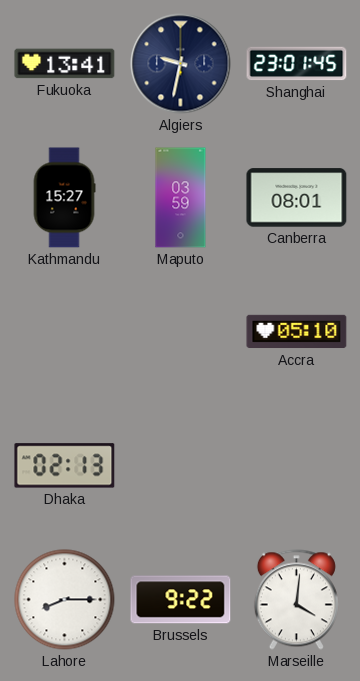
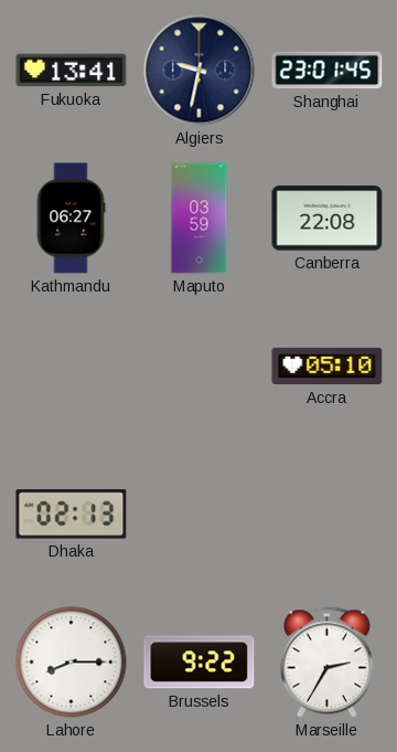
Kathmandu: 15:27 -> 06:27
Canberra: 08:01 -> 22:08
Marseille: 4:01 -> 2:35
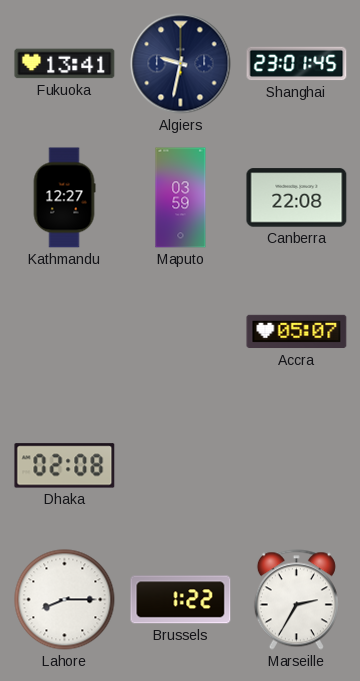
Kathmandu: 06:27 -> 12:27
Accra: 05:10 -> 05:07
Dhaka: 02:13 -> 02:08
Brussels: 9:22 -> 1:22
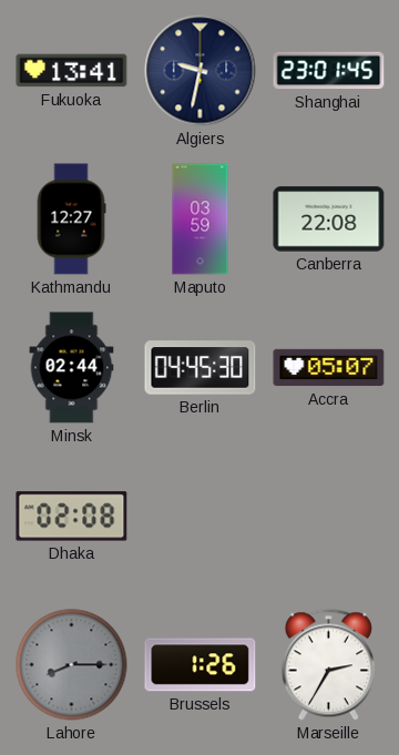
Minsk: none -> 02:44
Berlin: none -> 04:45
Lahore dial: white -> grey
Brussels: 1:22 -> 1:26
